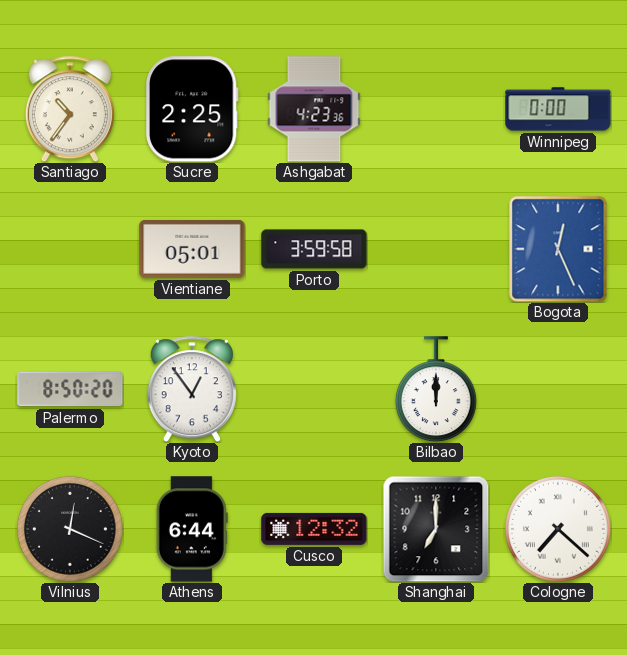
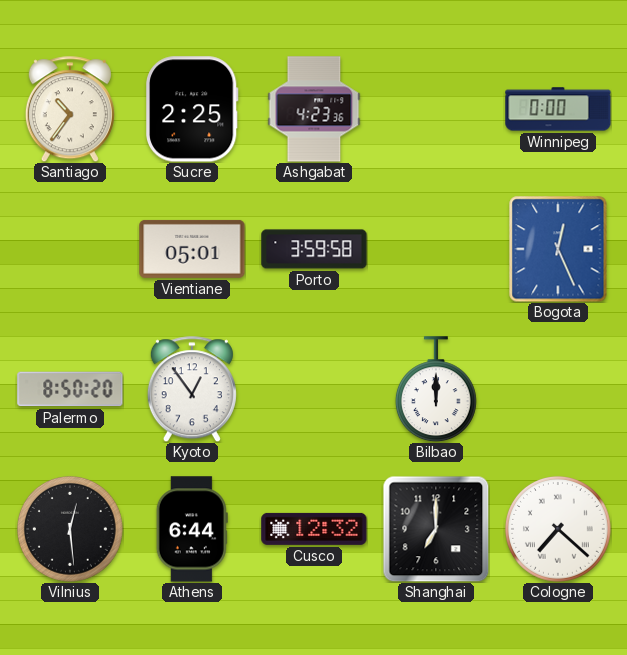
Vilnius: 12:19 -> 12:29
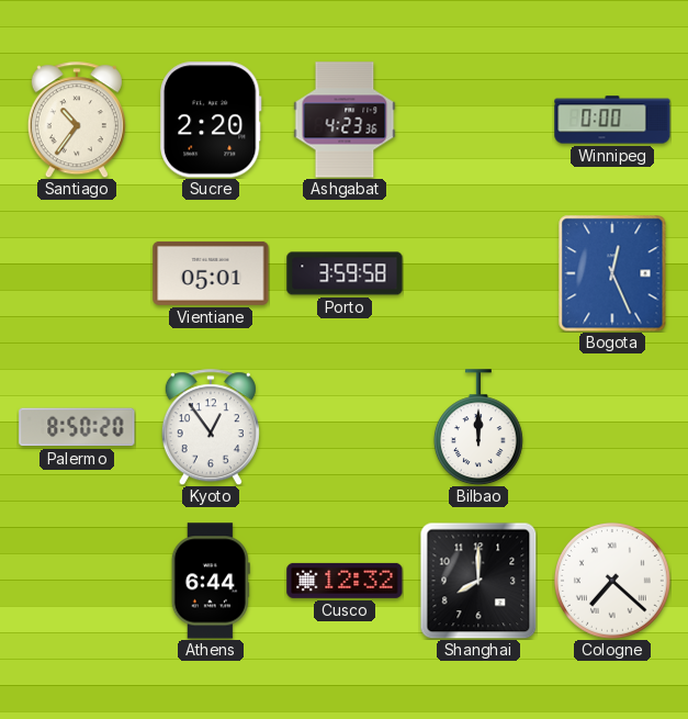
Sucre: 2:25 -> 2:20
Vilnius: 12:29 -> none
Shanghai: 7:00 -> 8:00
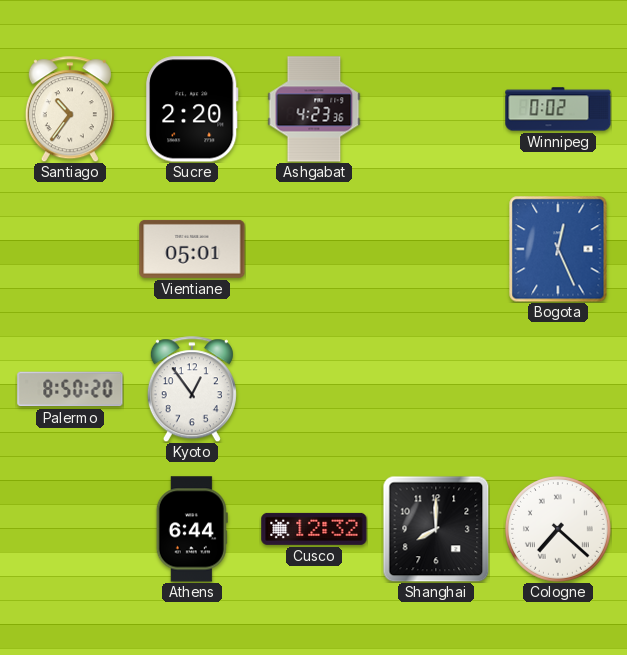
Winnipeg: 0:00 -> 0:02
Porto: 3:59 -> none
Bilbao: 12:00 -> none
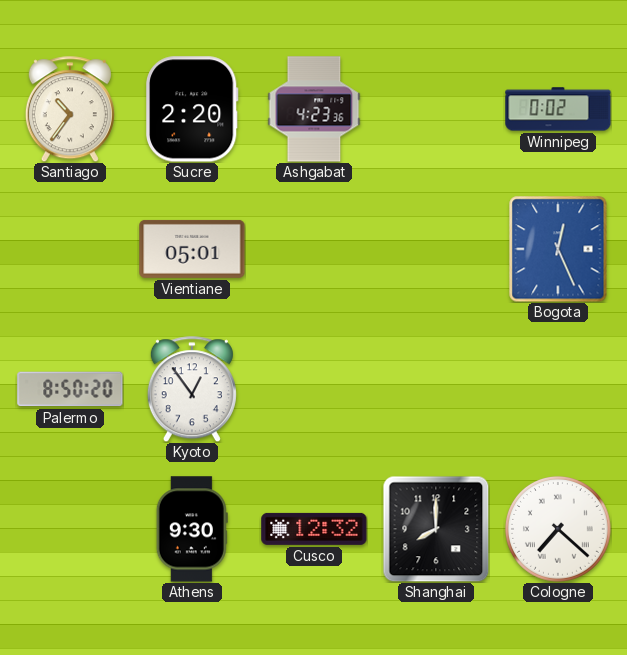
Athens: 6:44 -> 9:30
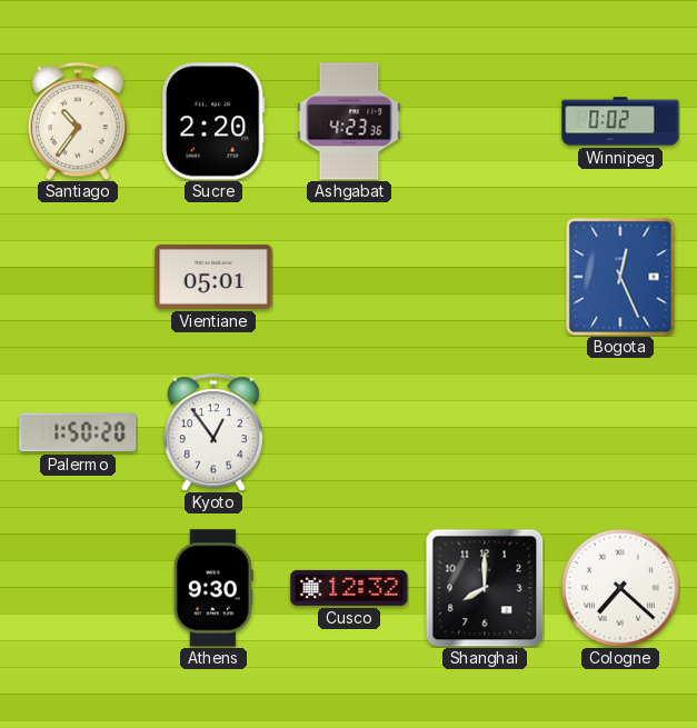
Palermo: 8:50 -> 1:50
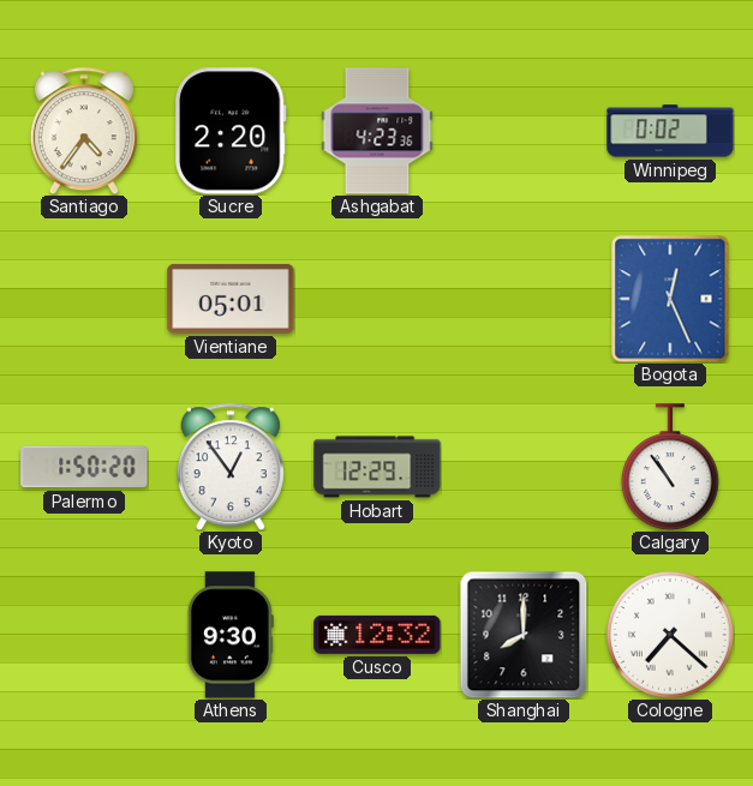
Santiago: 10:36 -> 4:36
Hobart: none -> 12:29
Calgary: none -> 10:54
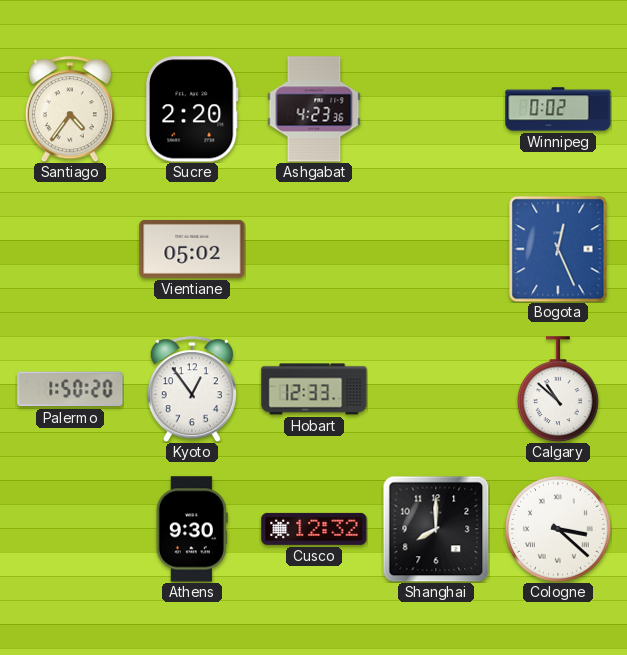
Vientiane: 05:01 -> 05:02
Hobart: 12:29 -> 12:33
Calgary: 10:54 -> 10:52
Cologne: 7:22 -> 3:22
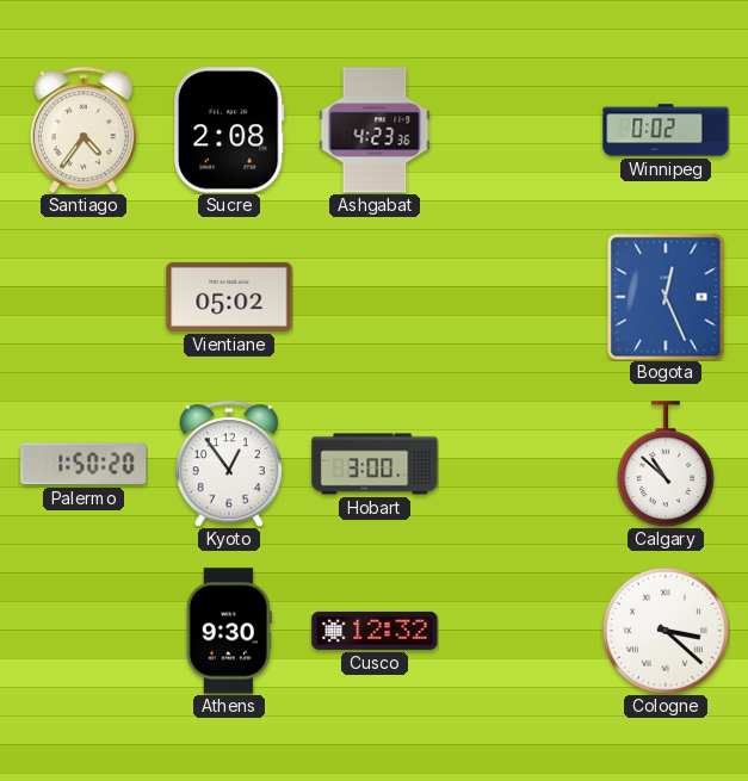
Sucre: 2:20 -> 2:08
Hobart: 12:33 -> 3:00
Shanghai: 8:00 -> none
